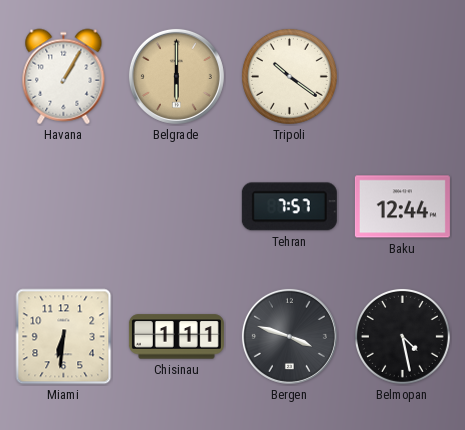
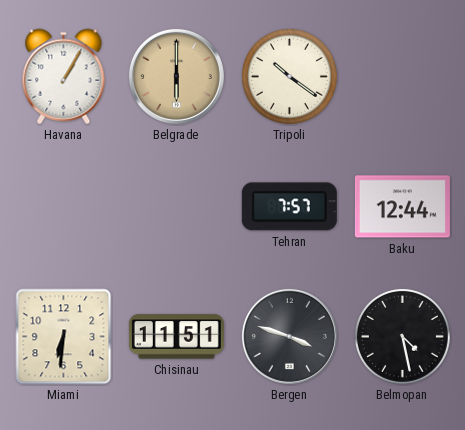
Chisinau: 1:11 -> 11:51
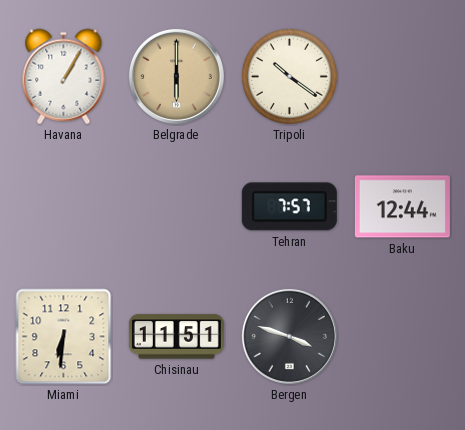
Belmopan: 4:28 -> none
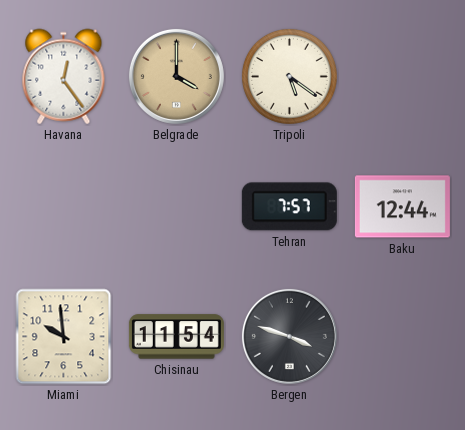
Havana: 1:05 -> 12:24
Belgrade: 6:00 -> 4:00
Tripoli: 10:21 -> 5:21
Miami: 6:31 -> 9:59
Chisinau: 11:51 -> 11:54
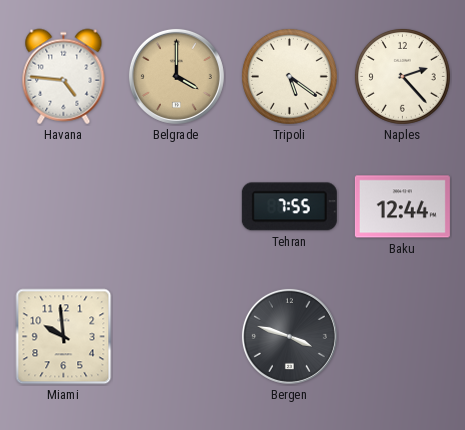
Havana: 12:24 -> 4:46
Naples: none -> 2:23
Tehran: 7:57 -> 7:55
Chisinau: 11:54 -> none
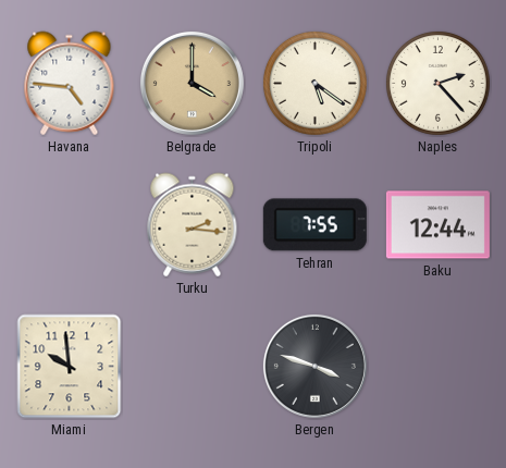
Turku: none -> 2:16
